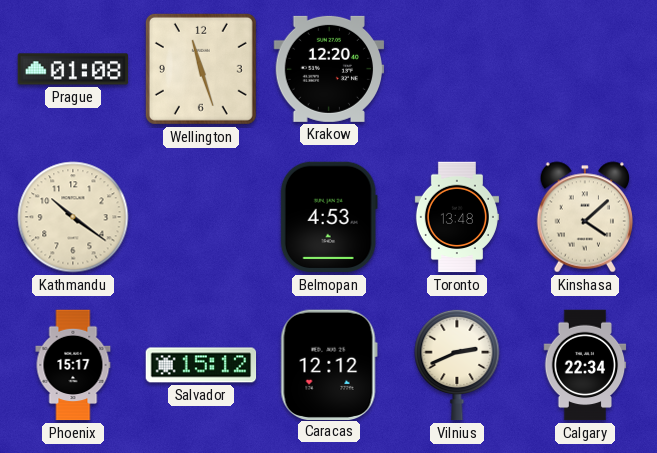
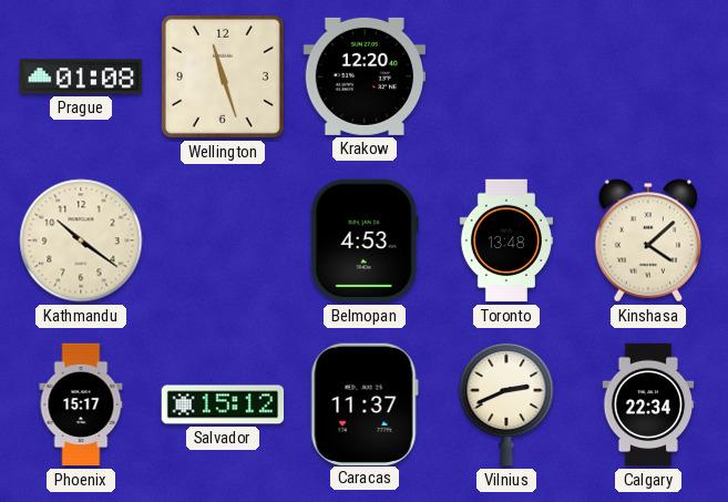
Caracas: 12:12 -> 11:37
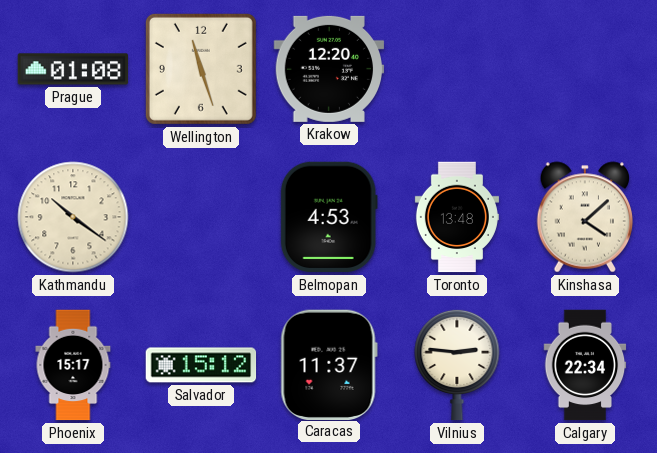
Vilnius: 2:41 -> 2:46
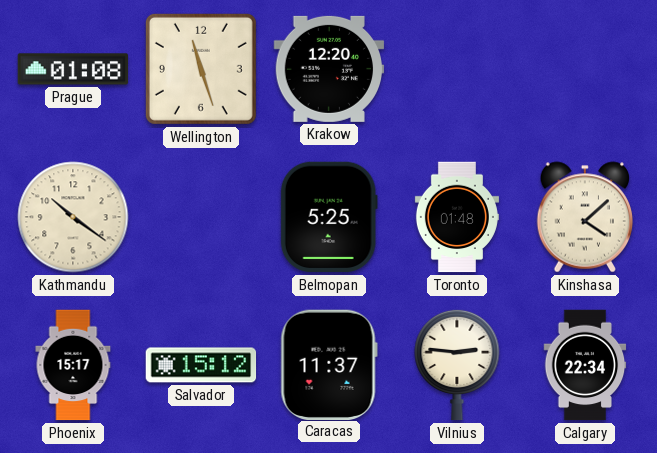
Belmopan: 4:53 -> 5:25
Toronto: 13:48 -> 01:48
